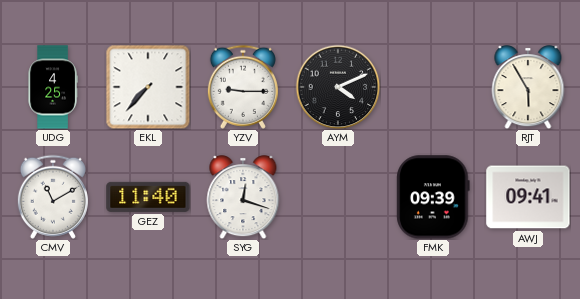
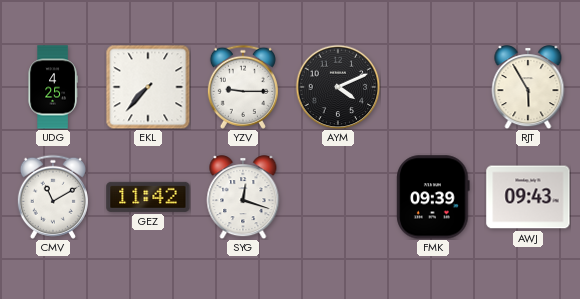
GEZ: 11:40 -> 11:42
AWJ: 09:41 -> 09:43
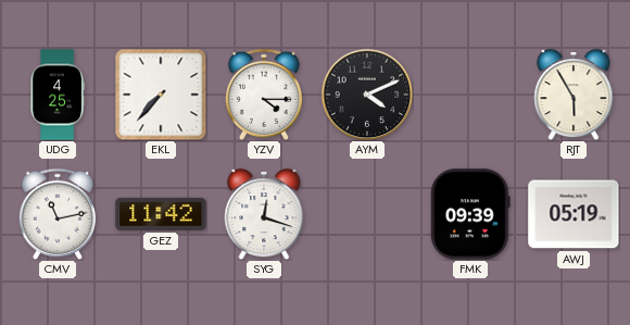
YZV: 9:15 -> 4:15
CMV: 11:10 -> 11:13
AWJ: 09:43 -> 05:19
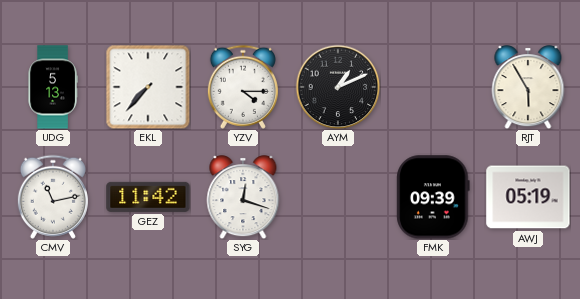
UDG: 4:25 -> 5:13
AYM: 4:11 -> 1:11
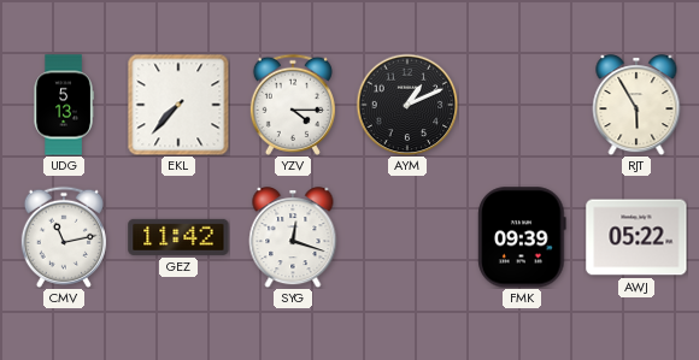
AWJ: 05:19 -> 05:22
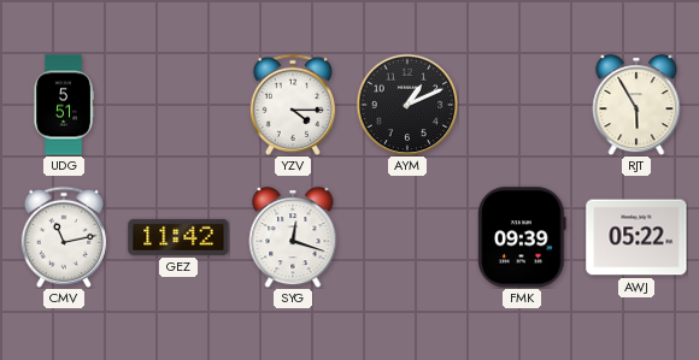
UDG: 5:13 -> 5:51
EKL: 7:37 -> none
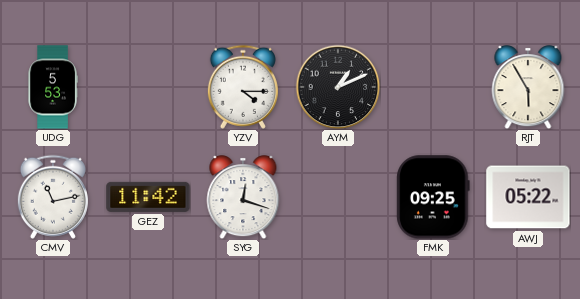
UDG: 5:51 -> 5:53
FMK: 09:39 -> 09:25
